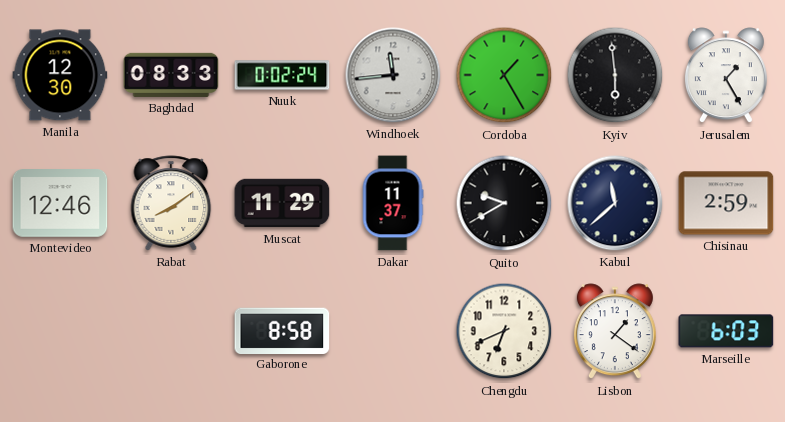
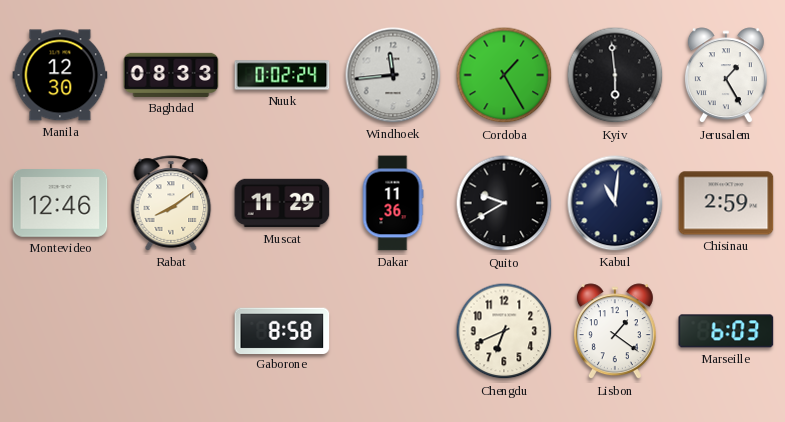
Dakar: 11:37 -> 11:36
Kabul: 11:38 -> 11:01
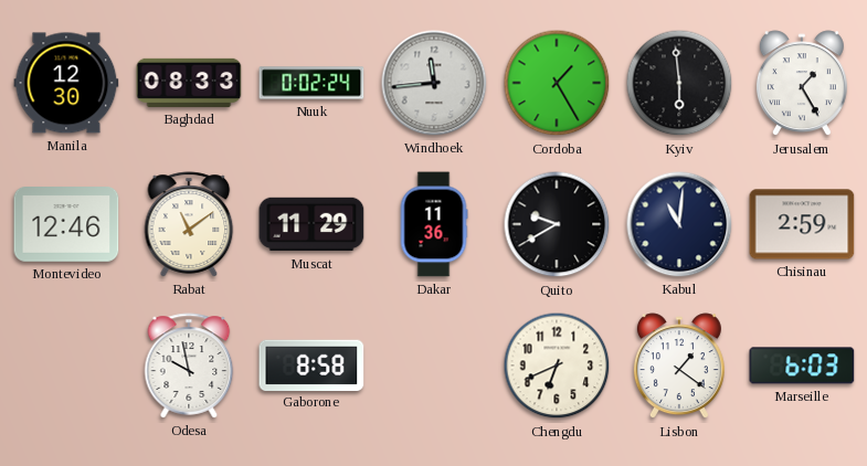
Rabat: 8:09 -> 11:09
Odesa: none -> 9:58
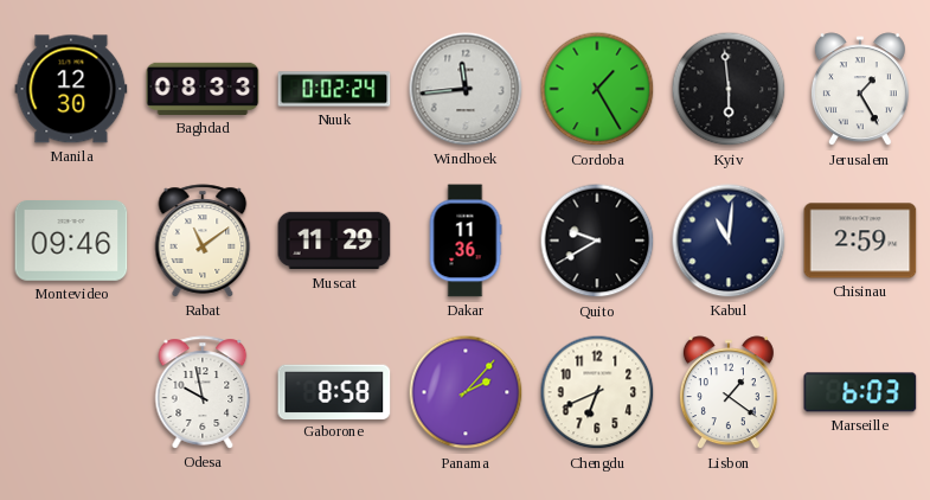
Montevideo: 12:46 -> 09:46
Panama: none -> 2:07
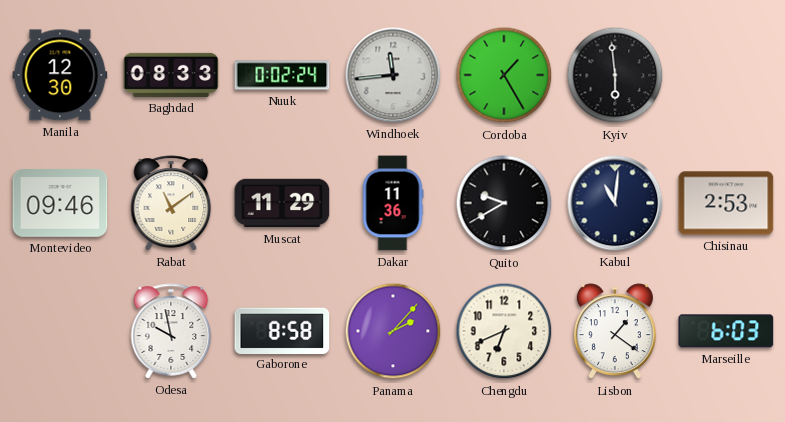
Jerusalem: 1:25 -> none
Chisinau: 2:59 -> 2:53
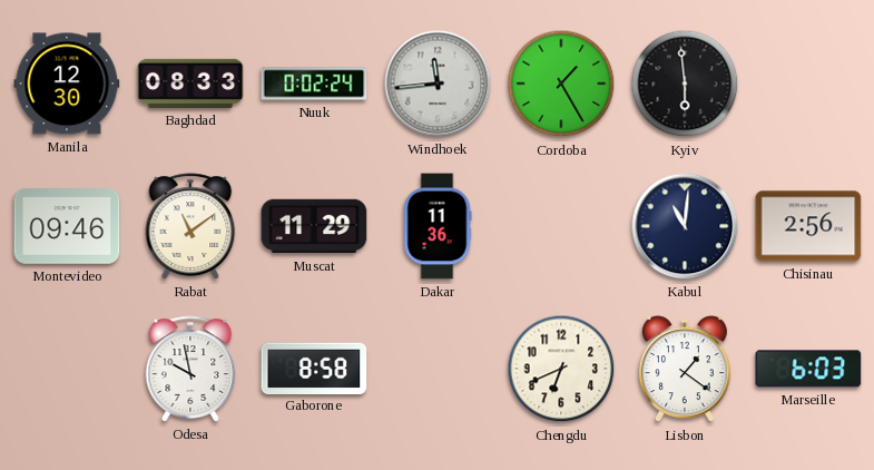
Quito: 9:40 -> none
Chisinau: 2:53 -> 2:56
Panama: 2:07 -> none
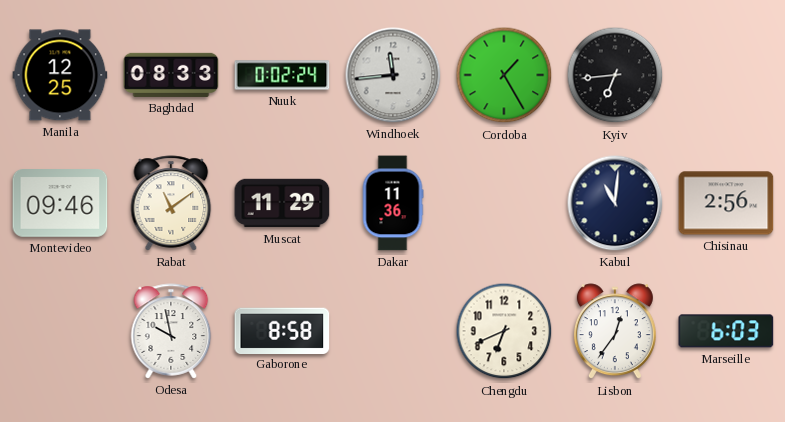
Manila: 12:30 -> 12:25
Kyiv: 5:59 -> 6:44
Lisbon: 1:21 -> 12:36
